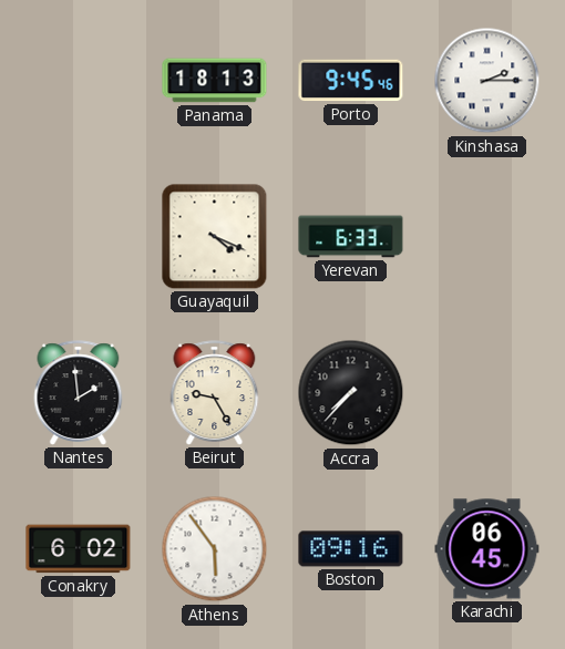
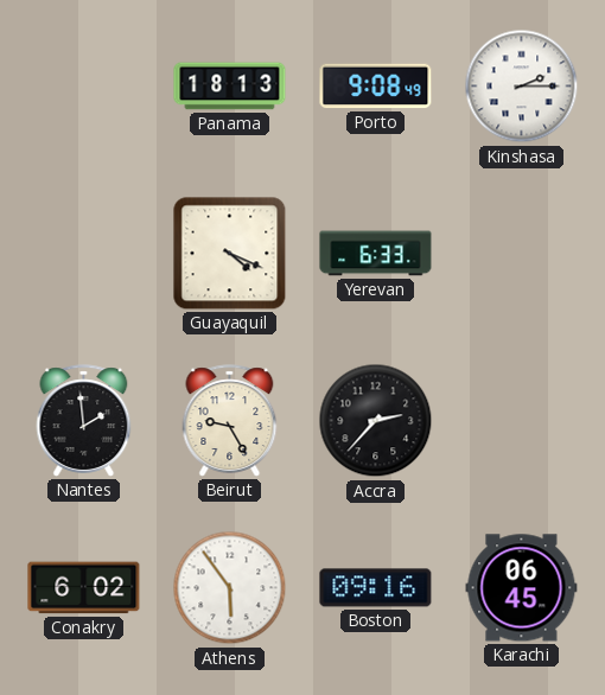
Porto: 9:45 -> 9:08
Accra: 7:37 -> 2:37
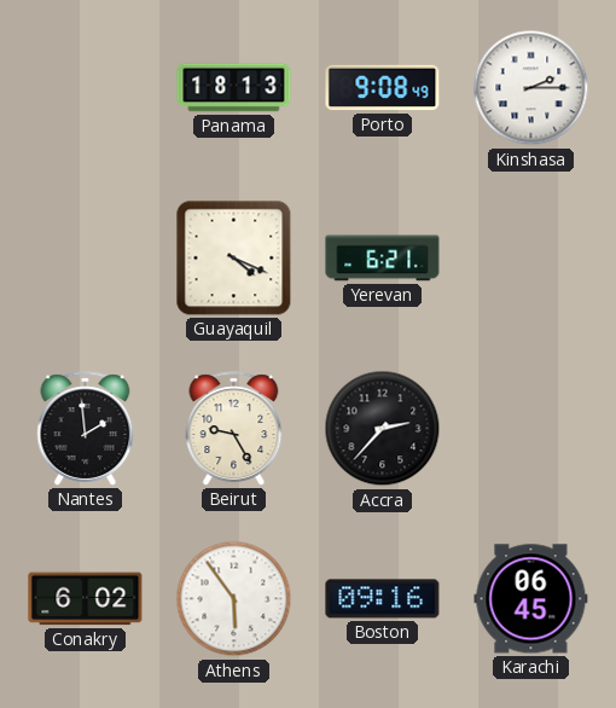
Yerevan: 6:33 -> 6:21
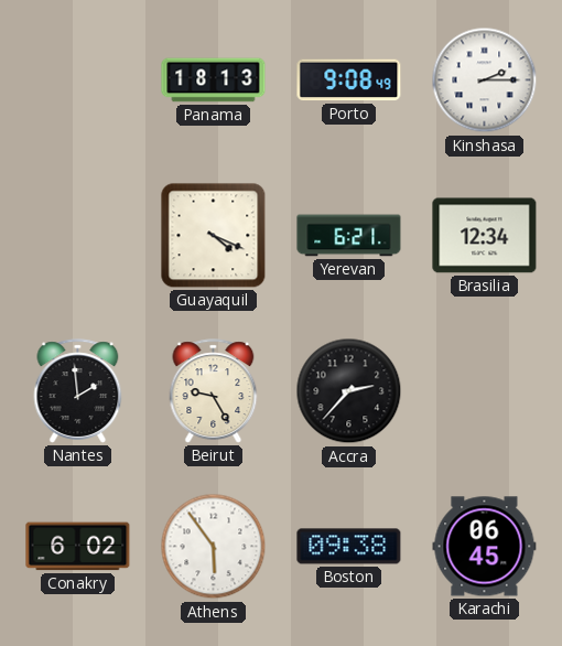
Brasilia: none -> 12:34
Boston: 09:16 -> 09:38
